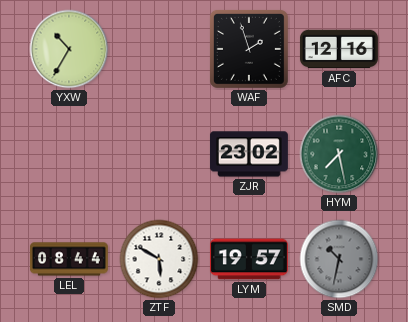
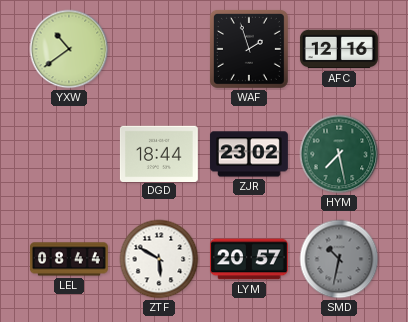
YXW: 10:35 -> 10:39
DGD: none -> 18:44
LYM: 19:57 -> 20:57
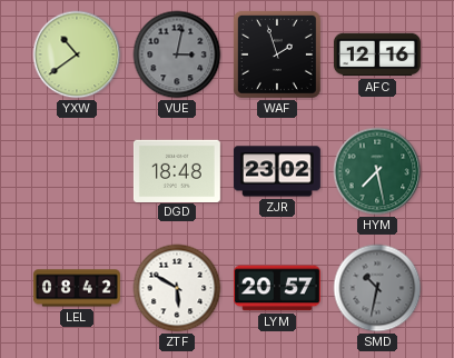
VUE: none -> 3:02
DGD: 18:44 -> 18:48
LEL: 08:44 -> 08:42
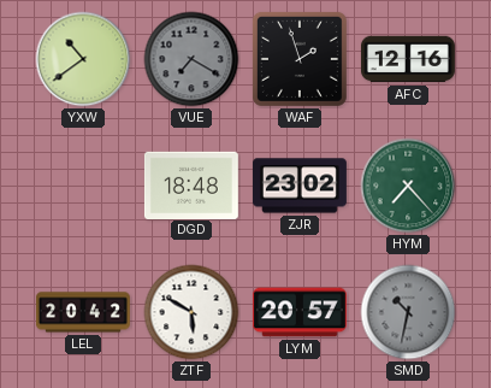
VUE: 3:02 -> 7:20
HYM: 7:28 -> 7:23
LEL: 08:42 -> 20:42
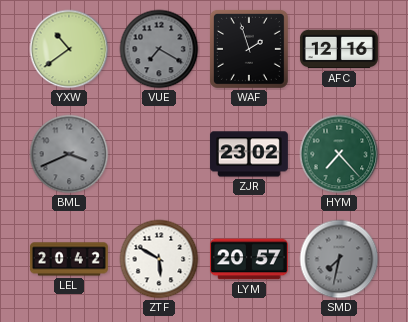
BML: none -> 3:41
DGD: 18:48 -> none
SMD: 10:32 -> 7:32
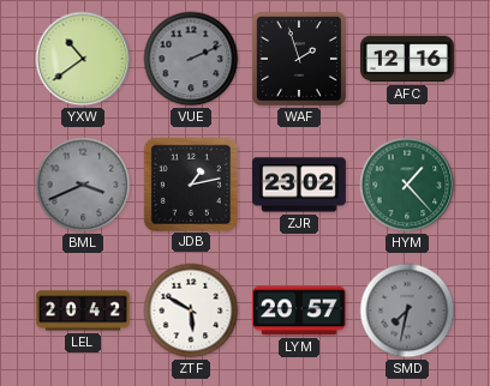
VUE: 7:20 -> 2:11
JDB: none -> 1:13
HYM: 7:23 -> 1:23
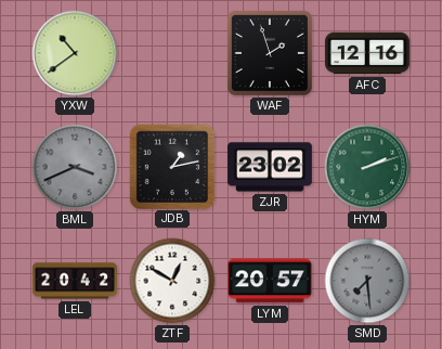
VUE: 2:11 -> none
HYM: 1:23 -> 2:12
ZTF: 5:50 -> 12:50
SMD: 7:32 -> 7:29
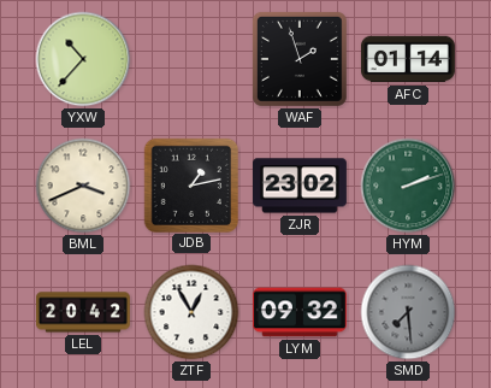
YXW: 10:39 -> 10:37
AFC: 12:16 -> 01:14
BML dial: grey -> cream
ZTF: 12:50 -> 12:55
LYM: 20:57 -> 09:32
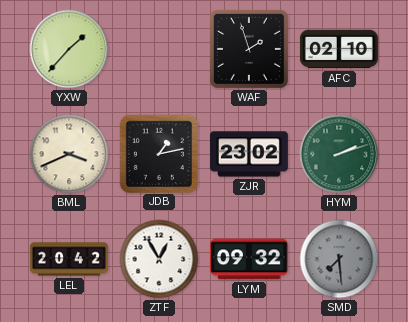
YXW: 10:37 -> 1:37
AFC: 01:14 -> 02:10
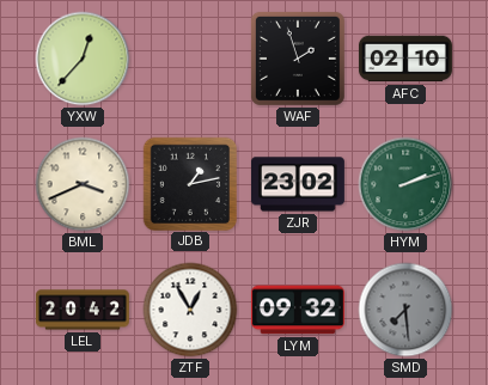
YXW: 1:37 -> 12:37
